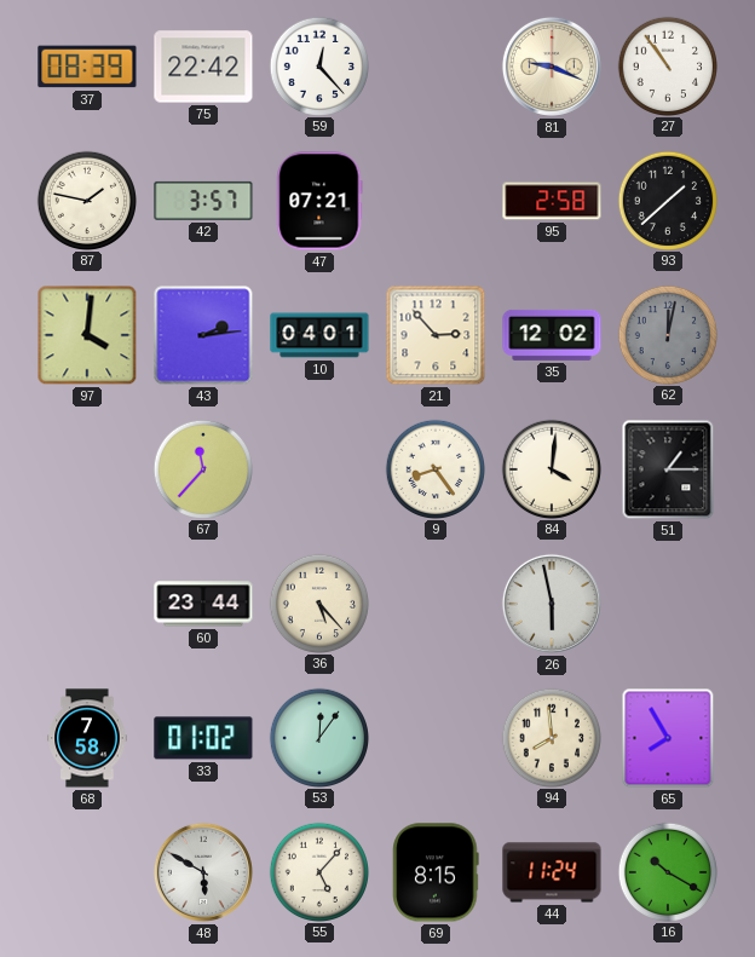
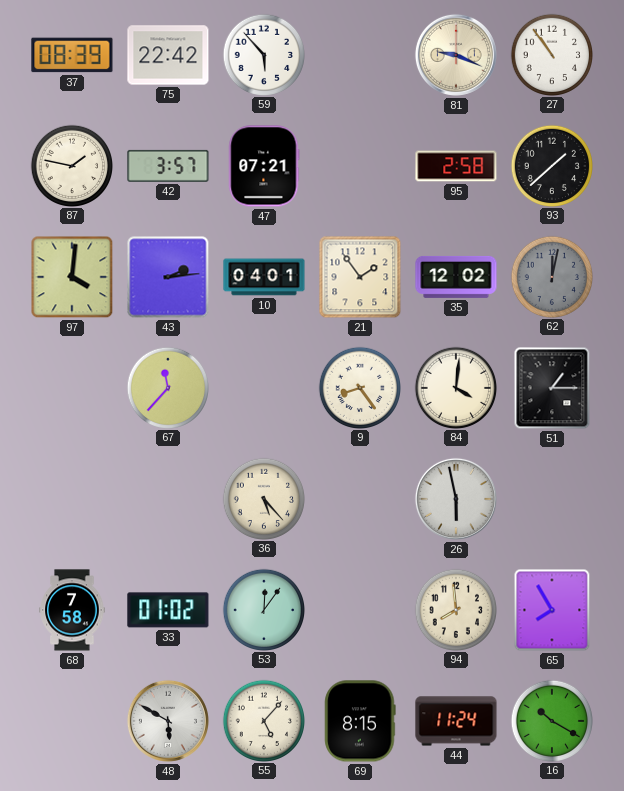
59: 12:23 -> 5:53
21: 2:53 -> 1:54
60: 23:44 -> none
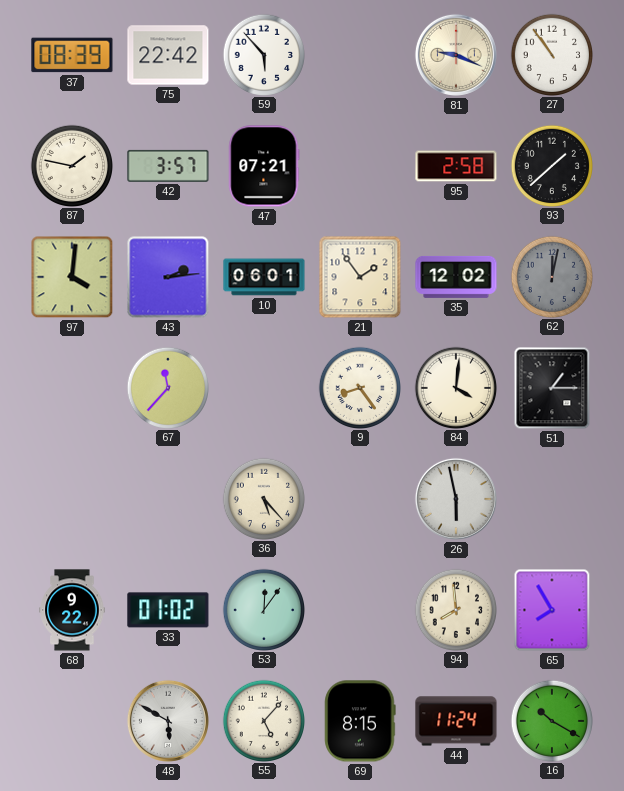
10: 04:01 -> 06:01
68: 7:58 -> 9:22
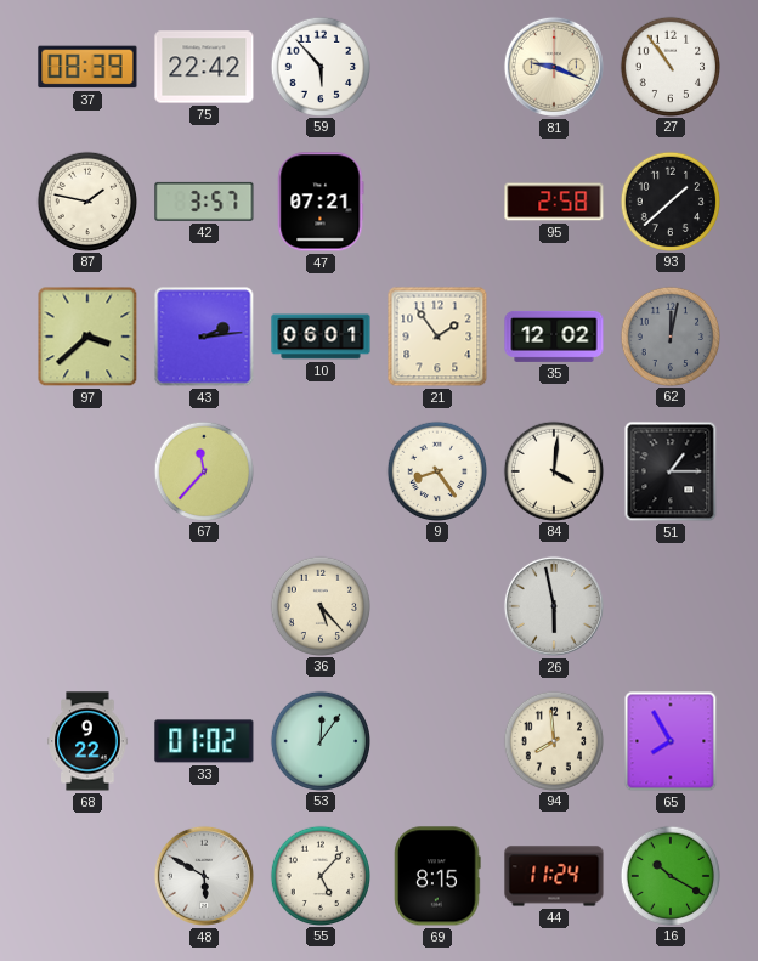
97: 4:01 -> 3:38
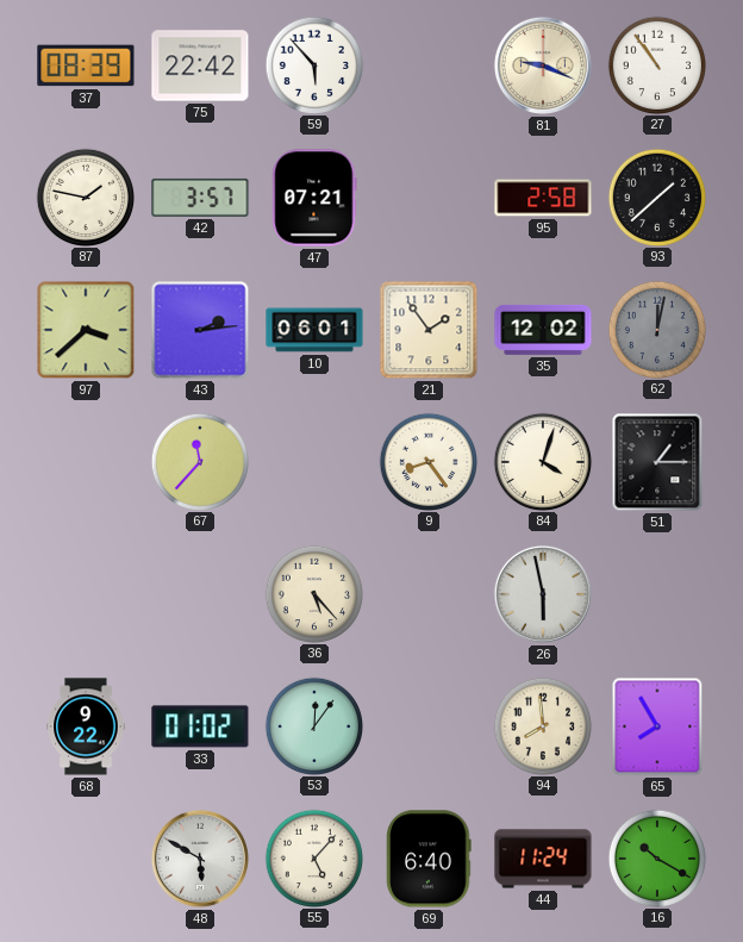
84: 4:01 -> 4:03
69: 8:15 -> 6:40
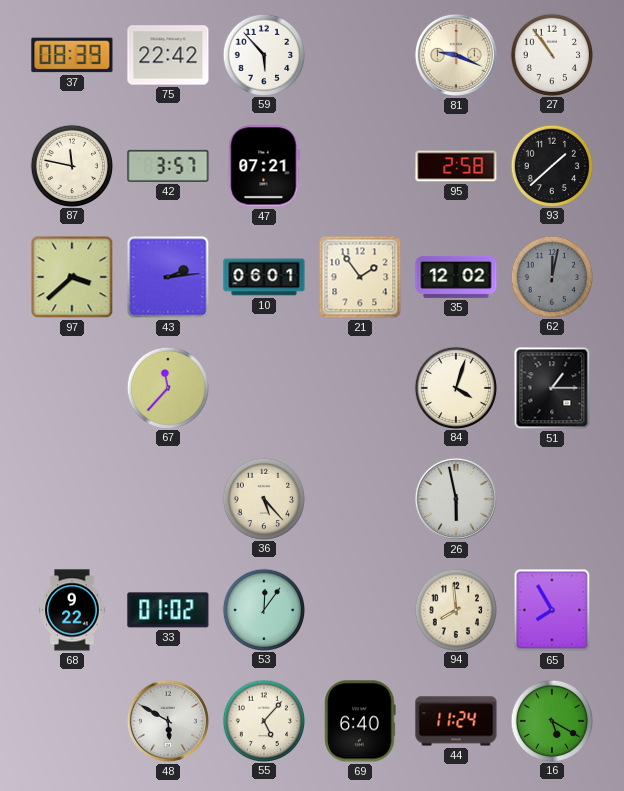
87: 1:47 -> 11:47
9: 8:24 -> none
16: 10:20 -> 5:20
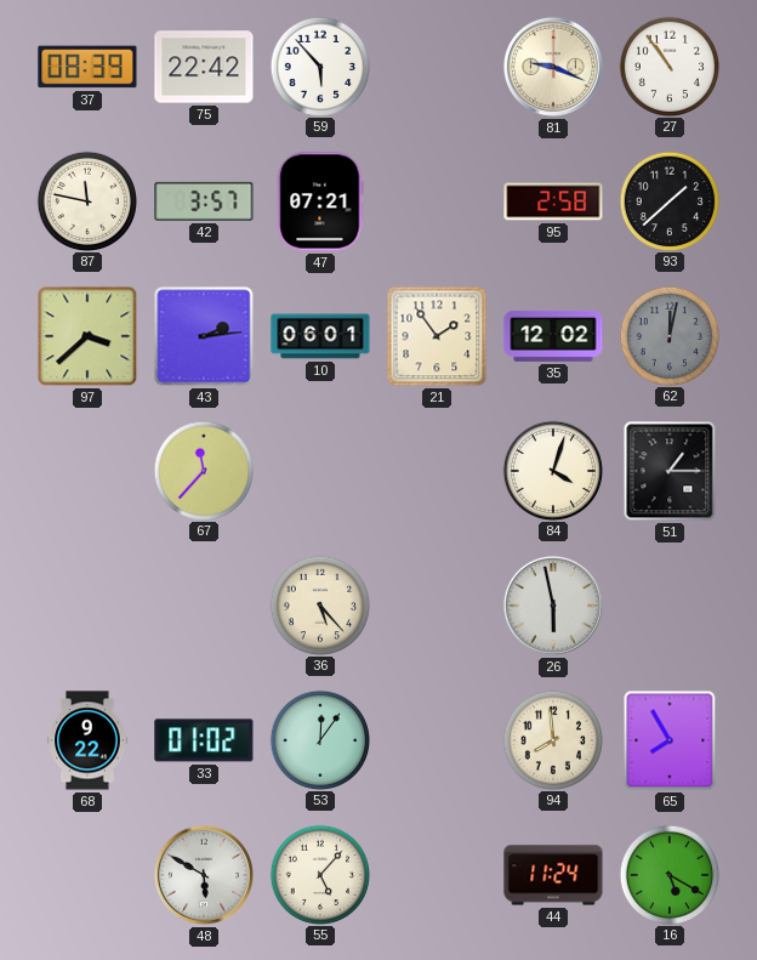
69: 6:40 -> none
